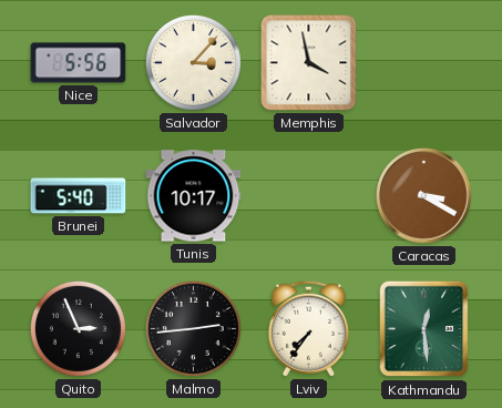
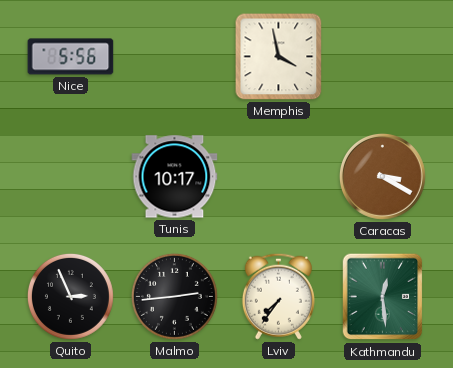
Salvador: 3:07 -> none
Brunei: 5:40 -> none
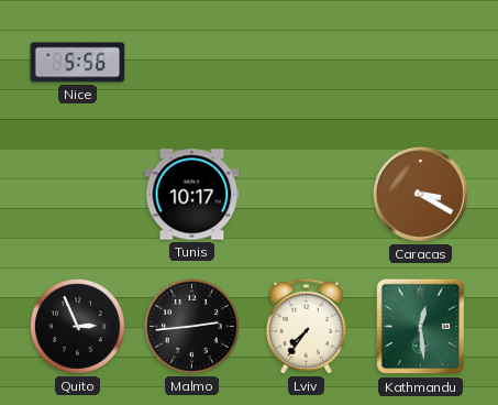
Memphis: 3:58 -> none
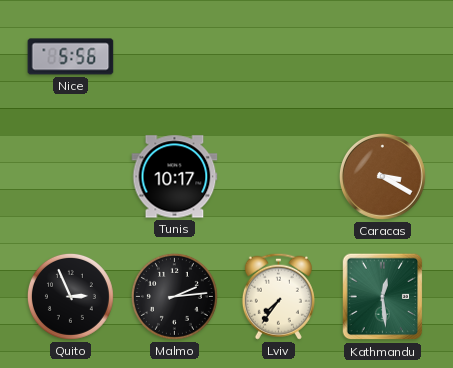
Malmo: 2:44 -> 2:14
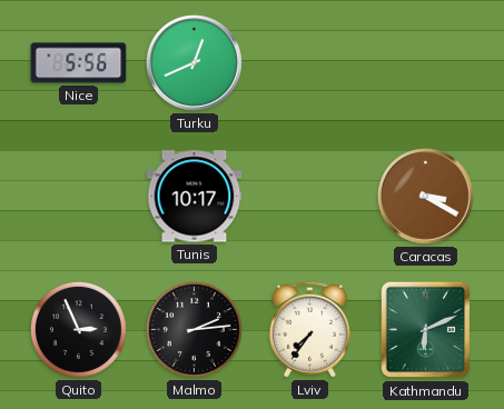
Turku: none -> 12:41
Kathmandu: 12:29 -> 6:11
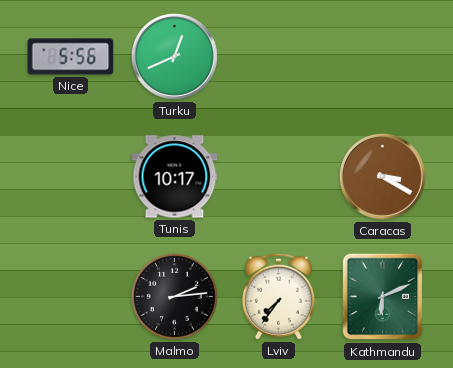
Quito: 2:56 -> none
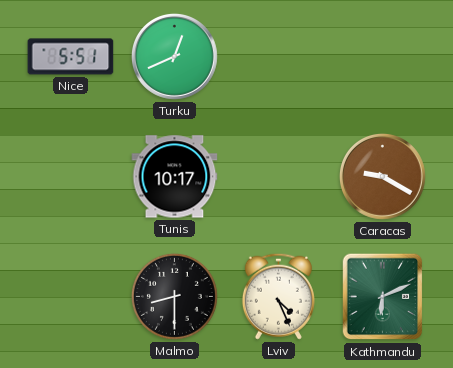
Nice: 5:56 -> 5:51
Caracas: 3:20 -> 9:20
Malmo: 2:14 -> 8:30
Lviv: 7:36 -> 4:26
